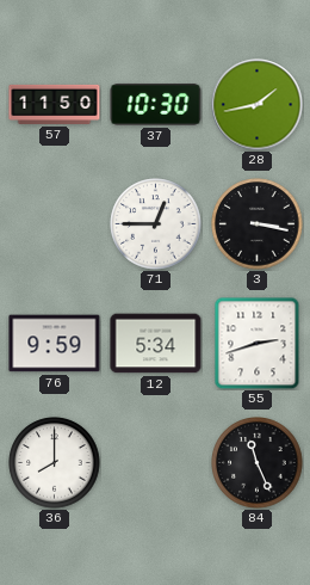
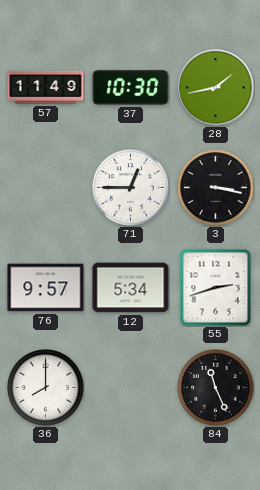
57: 11:50 -> 11:49
76: 9:59 -> 9:57
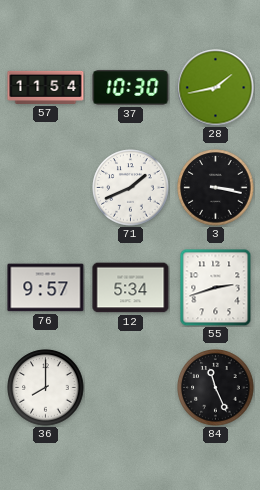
57: 11:49 -> 11:54
71: 12:45 -> 1:41
